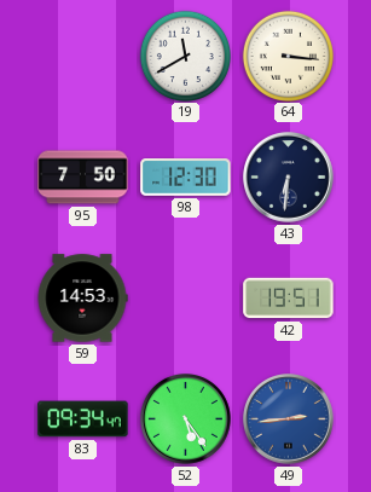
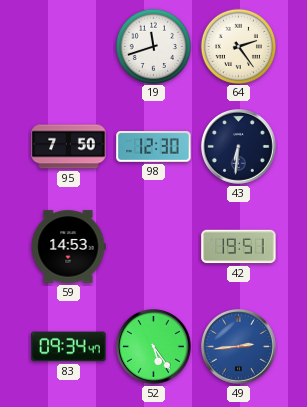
19: 11:40 -> 11:42
64: 3:16 -> 2:24
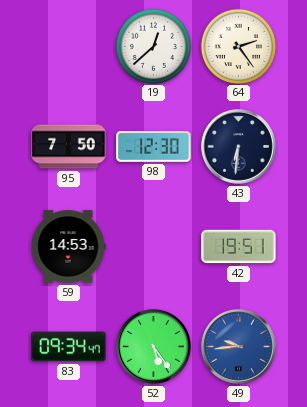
19: 11:42 -> 12:38
49: 2:44 -> 9:44
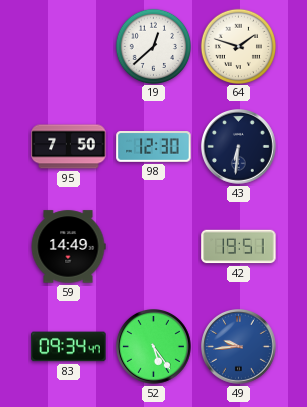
64: 2:24 -> 1:48
59: 14:53 -> 14:49
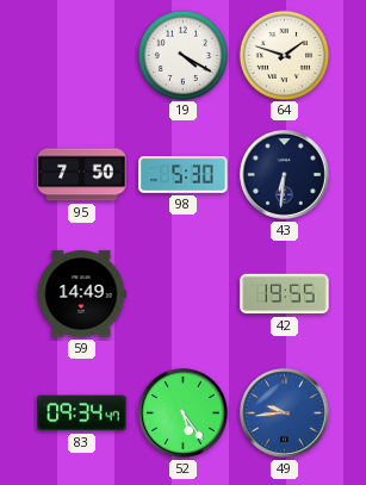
19: 12:38 -> 4:20
98: 12:30 -> 5:30
42: 19:51 -> 19:55
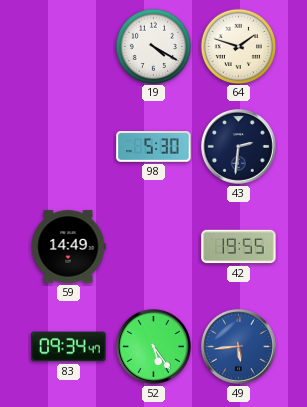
95: 7:50 -> none
43: 6:31 -> 2:31
49: 9:44 -> 5:44
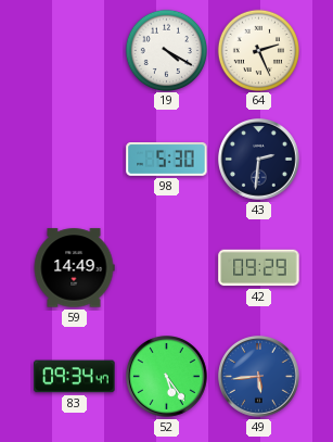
64: 1:48 -> 2:26
42: 19:55 -> 09:29
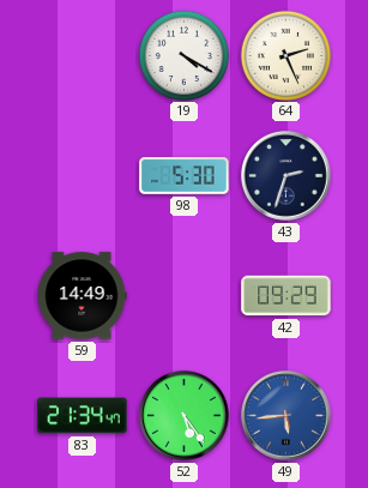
43: 2:31 -> 2:33
83: 09:34 -> 21:34
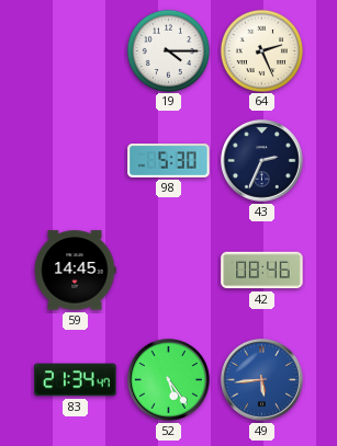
19: 4:20 -> 4:15
43: 2:33 -> 2:34
59: 14:49 -> 14:45
42: 09:29 -> 08:46
